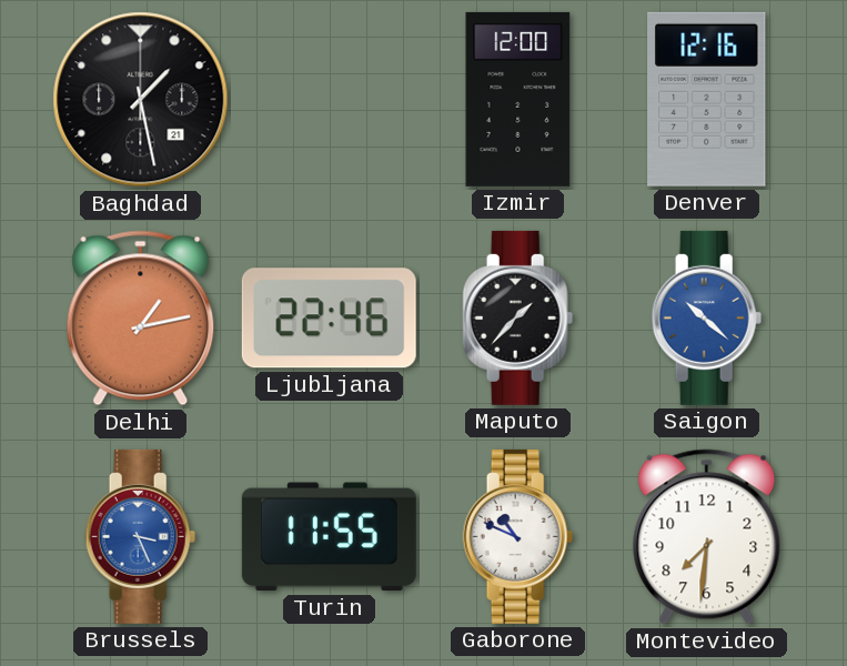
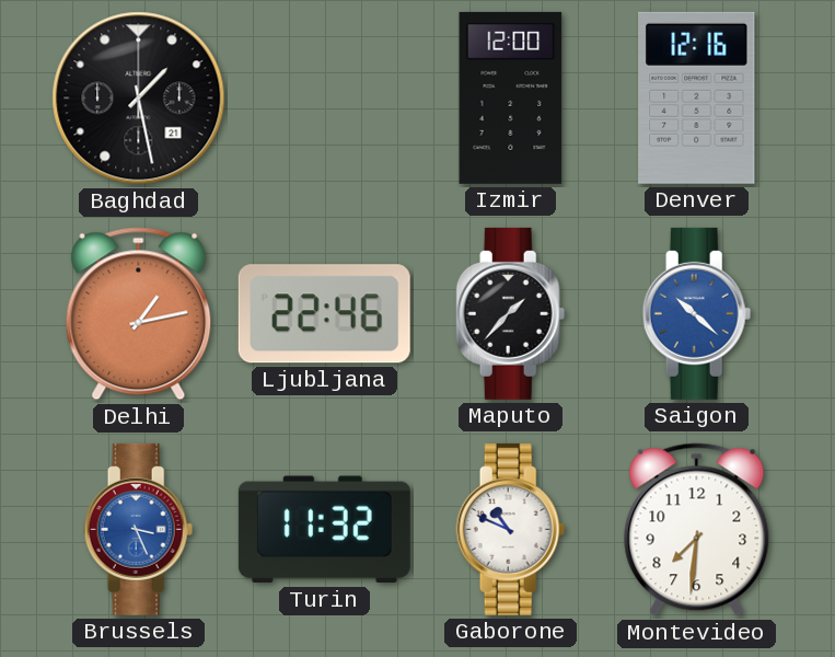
Turin: 11:55 -> 11:32
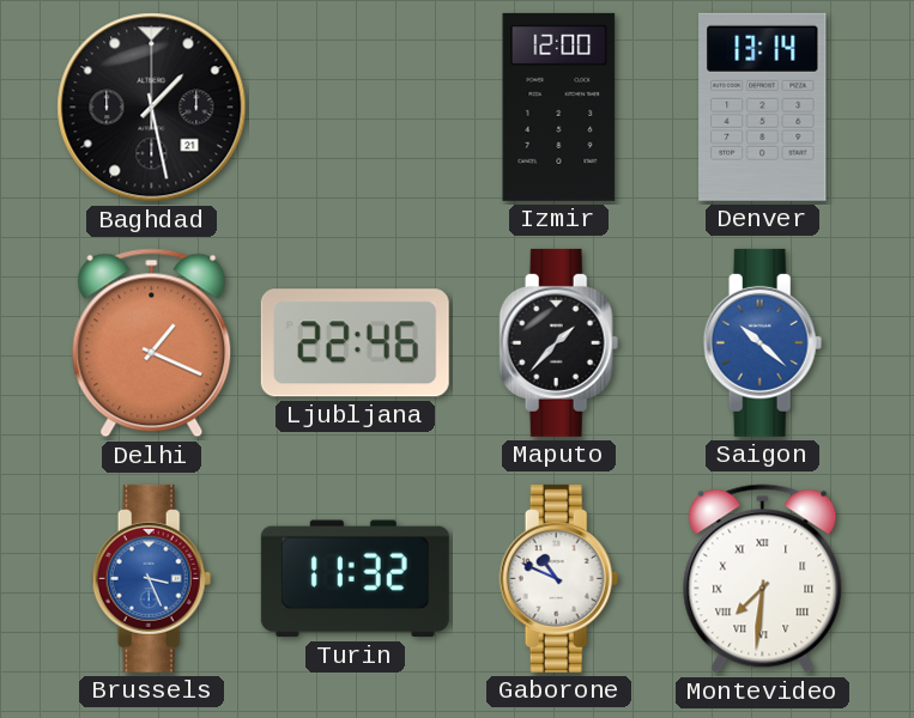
Denver: 12:16 -> 13:14
Delhi: 1:13 -> 1:19
Montevideo numerals: Arabic -> Roman
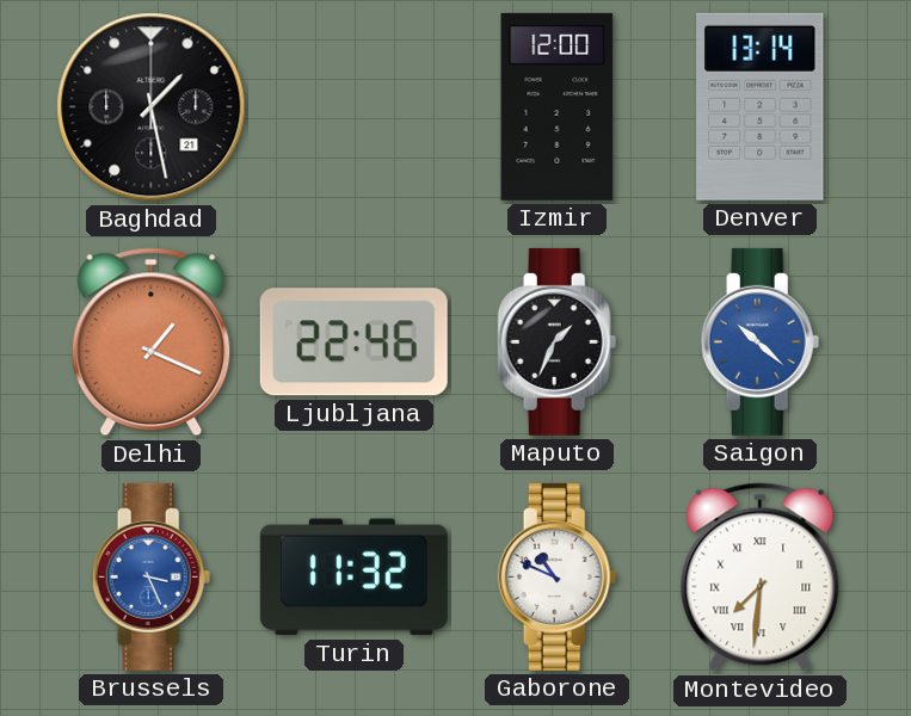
Maputo: 1:37 -> 1:34
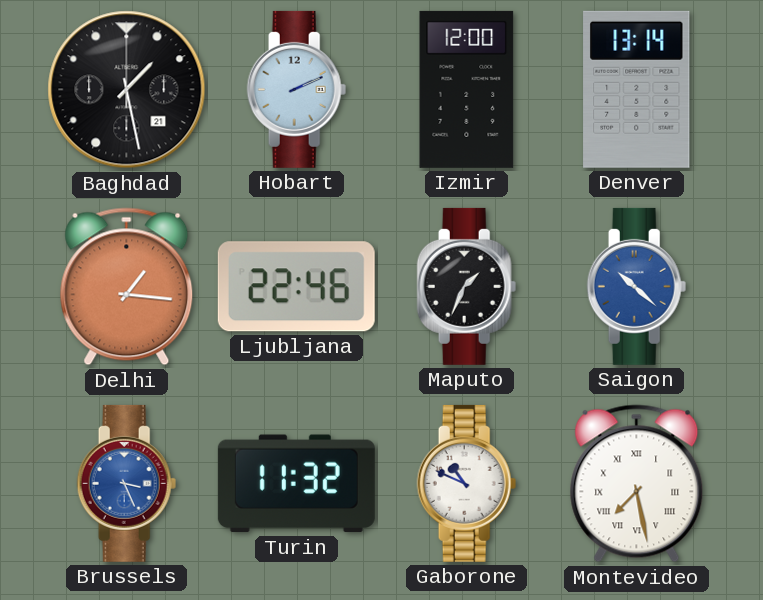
Hobart: none -> 2:11
Delhi: 1:19 -> 1:16
Montevideo: 7:31 -> 7:28
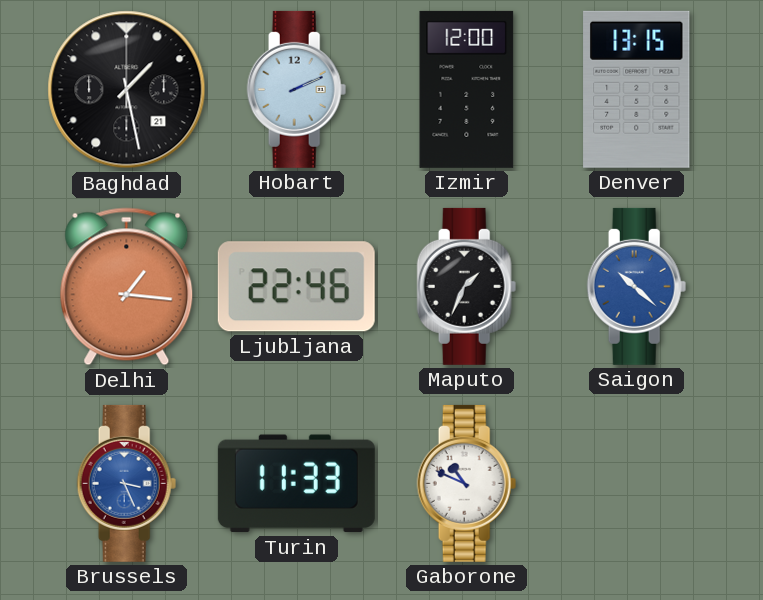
Denver: 13:14 -> 13:15
Turin: 11:32 -> 11:33
Montevideo: 7:28 -> none
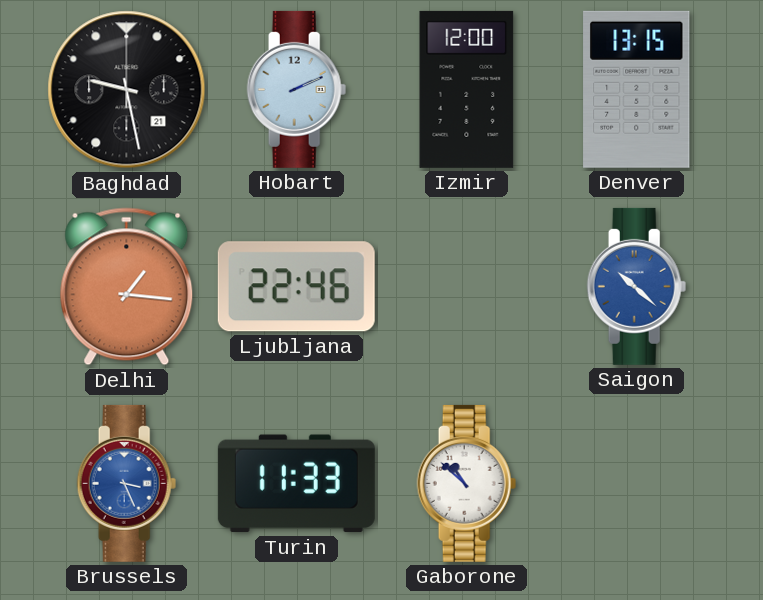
Baghdad: 1:28 -> 9:28
Maputo: 1:34 -> none
Gaborone: 10:49 -> 10:52
